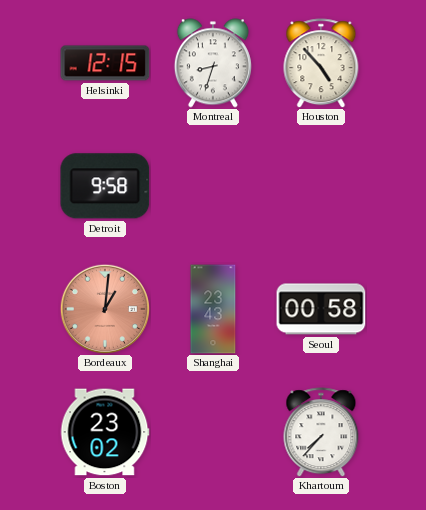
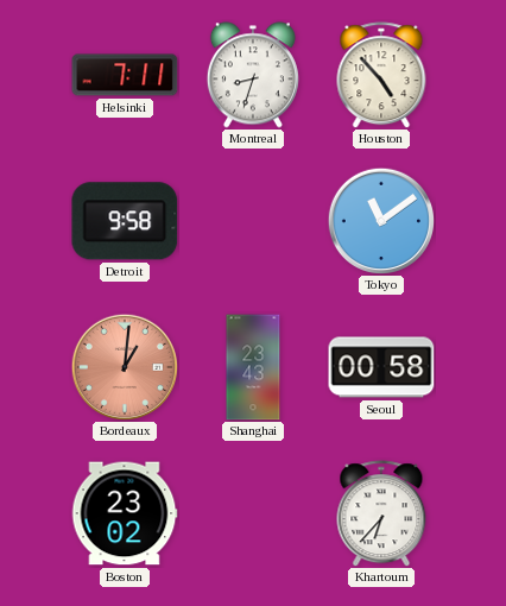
Helsinki: 12:15 -> 7:11
Tokyo: none -> 11:09
Khartoum: 7:37 -> 6:37
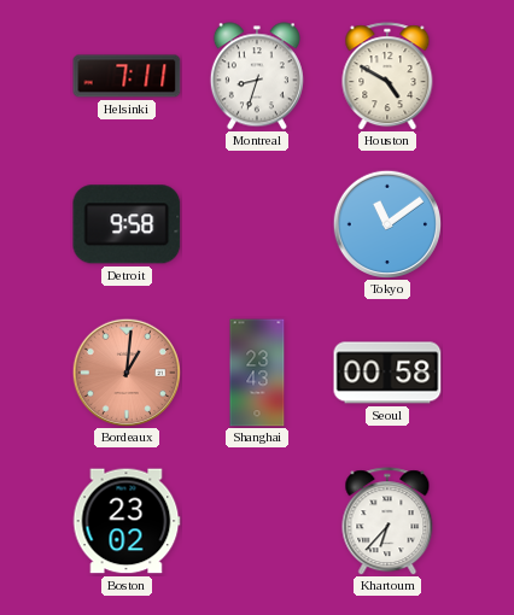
Houston: 4:53 -> 4:50
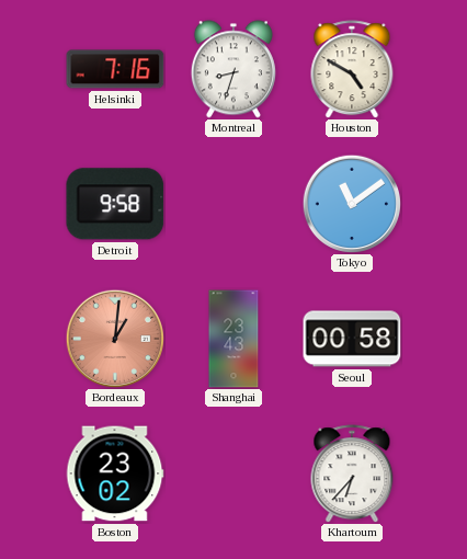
Helsinki: 7:11 -> 7:16
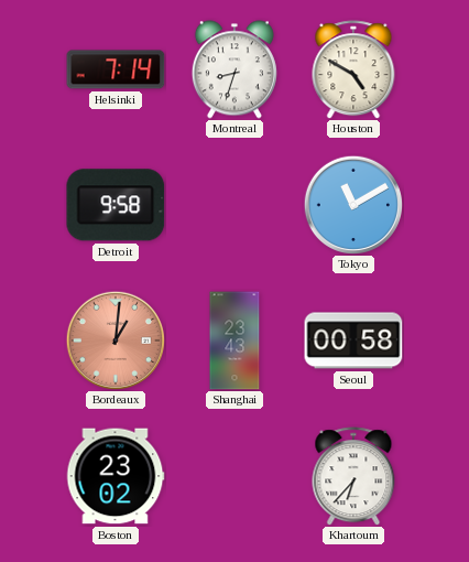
Helsinki: 7:16 -> 7:14
Tokyo: 11:09 -> 11:10
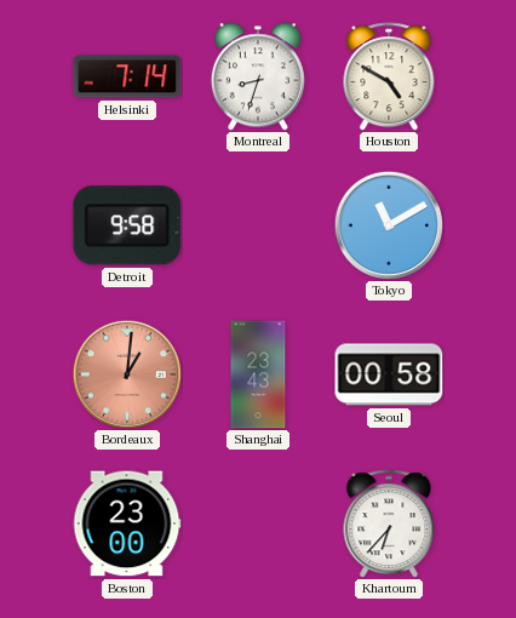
Boston: 23:02 -> 23:00
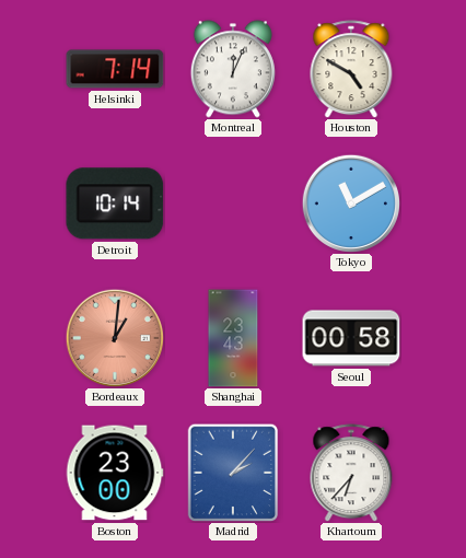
Montreal: 8:33 -> 12:04
Detroit: 9:58 -> 10:14
Madrid: none -> 2:07
